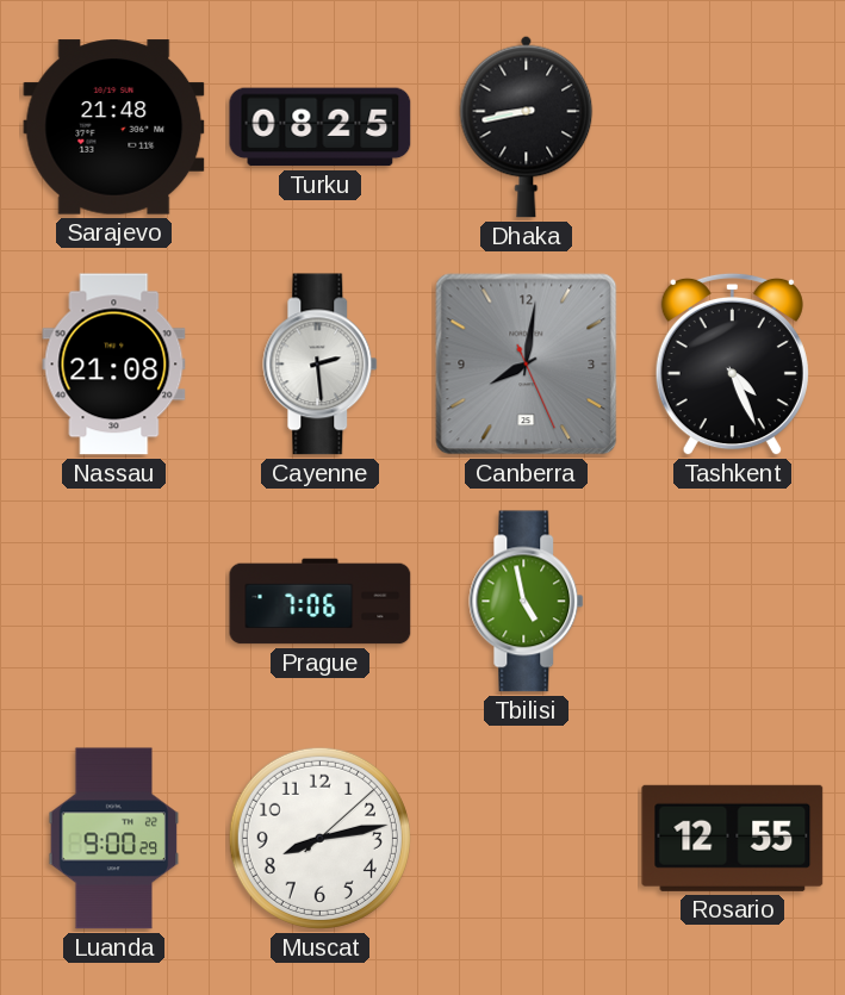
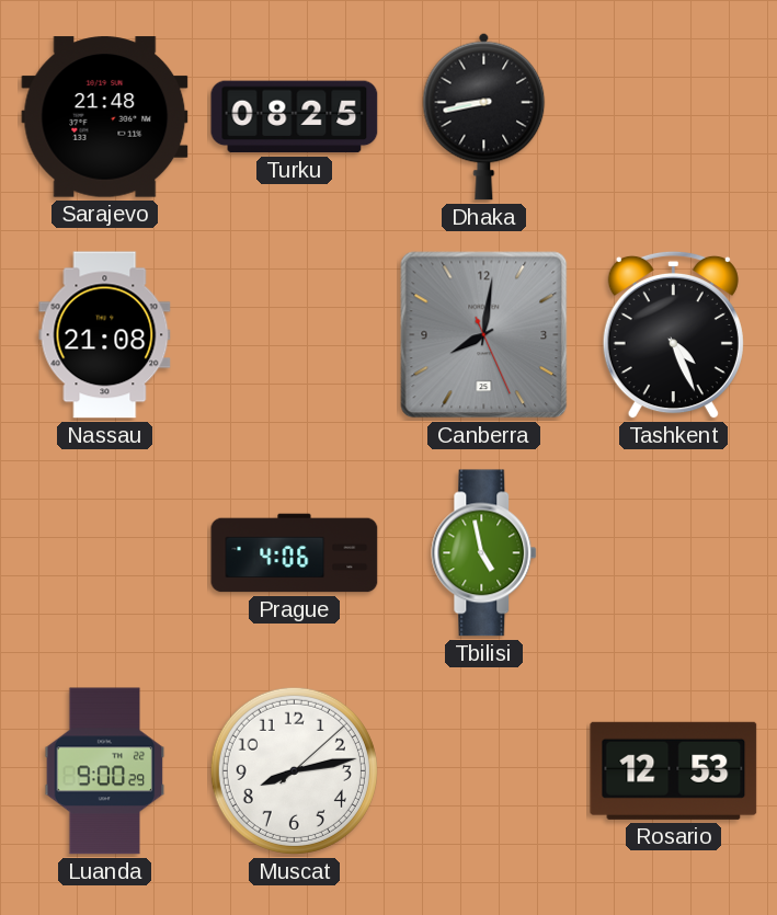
Cayenne: 2:29 -> none
Prague: 7:06 -> 4:06
Rosario: 12:55 -> 12:53
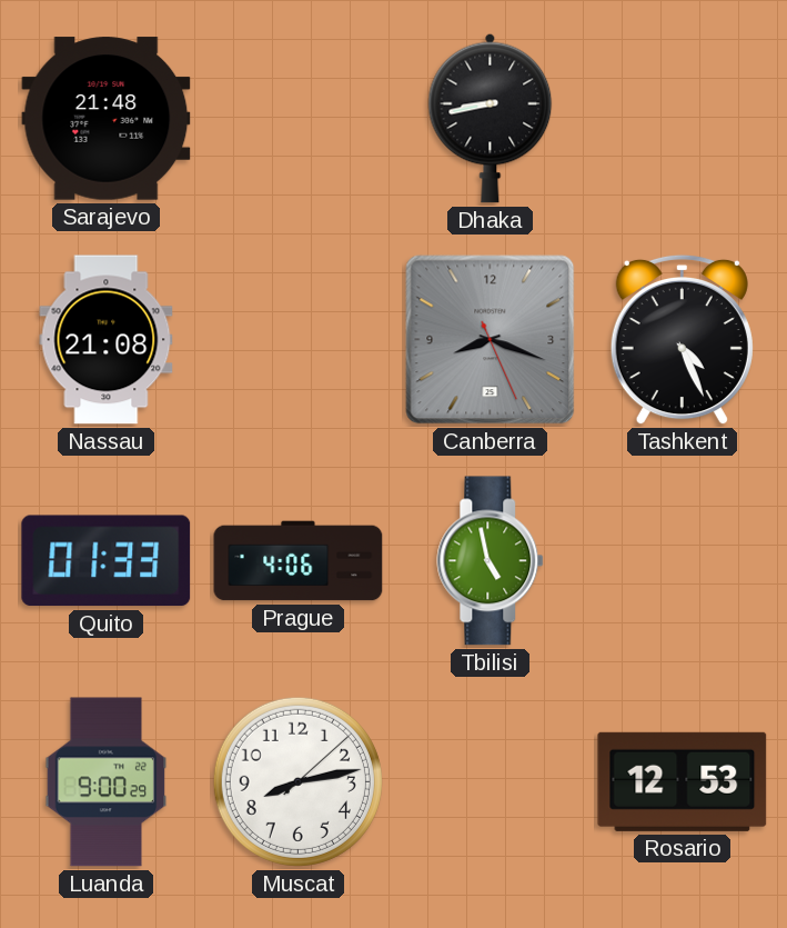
Turku: 08:25 -> none
Canberra: 8:01 -> 8:18
Quito: none -> 01:33
